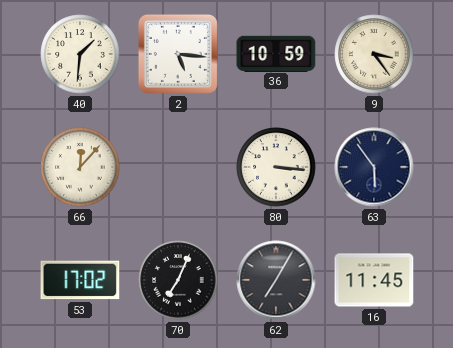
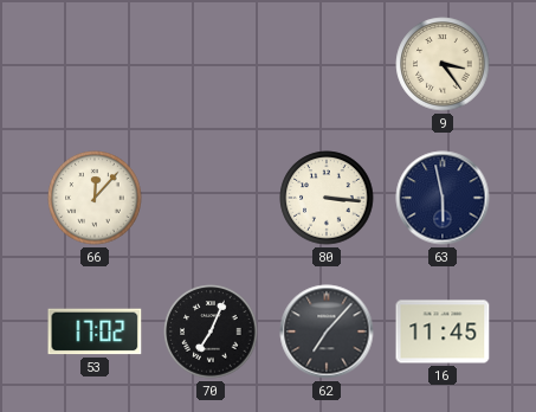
40: 1:31 -> none
2: 5:16 -> none
36: 10:59 -> none
63: 5:54 -> 5:58
62: 7:05 -> 7:07
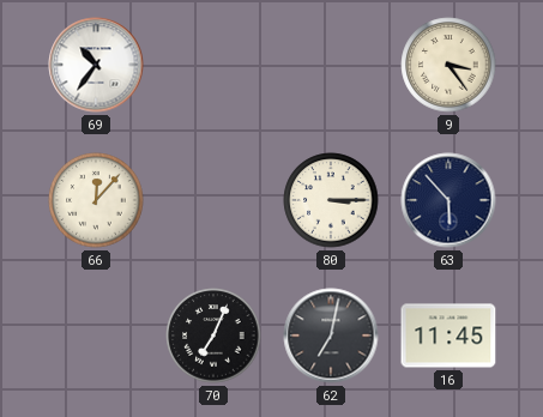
69: none -> 10:36
80: 3:16 -> 3:15
63: 5:58 -> 5:53
53: 17:02 -> none
62: 7:07 -> 7:02
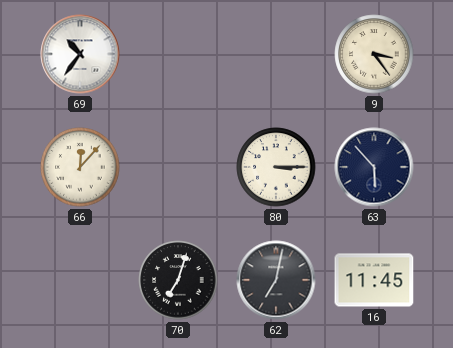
70: 7:04 -> 7:03
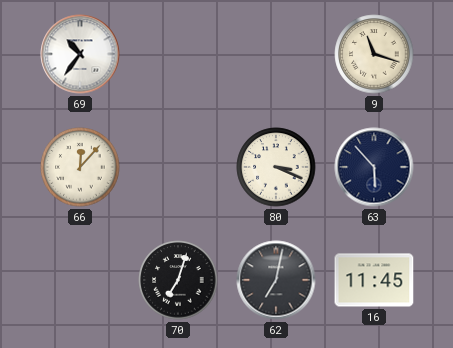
9: 3:24 -> 11:18
80: 3:15 -> 3:19
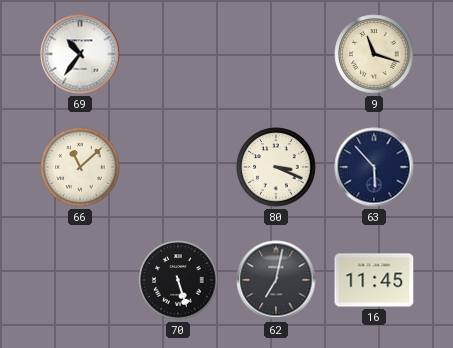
66: 12:07 -> 11:08
70: 7:03 -> 5:27
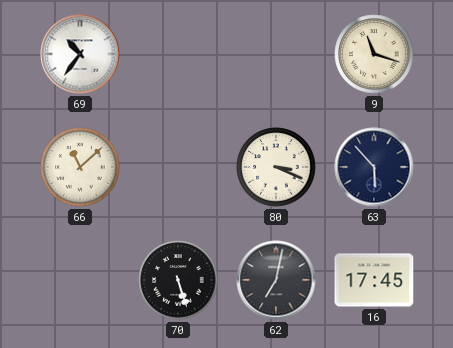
16: 11:45 -> 17:45
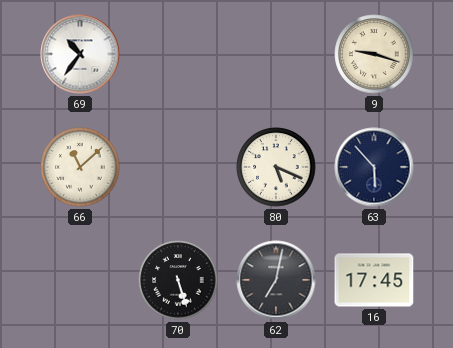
9: 11:18 -> 9:18
80: 3:19 -> 5:19
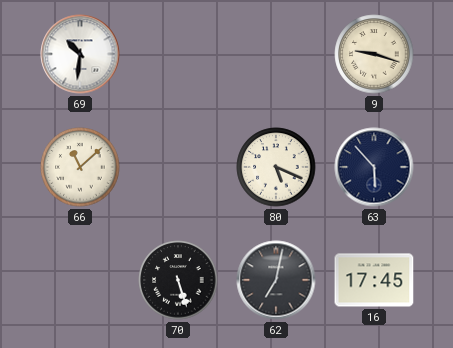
69: 10:36 -> 10:31
